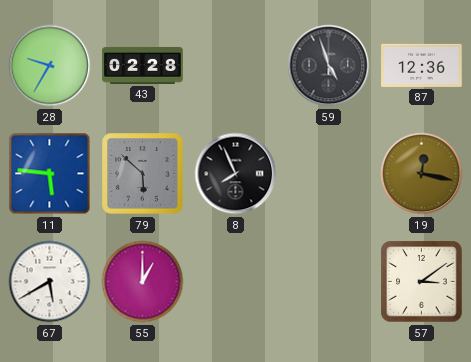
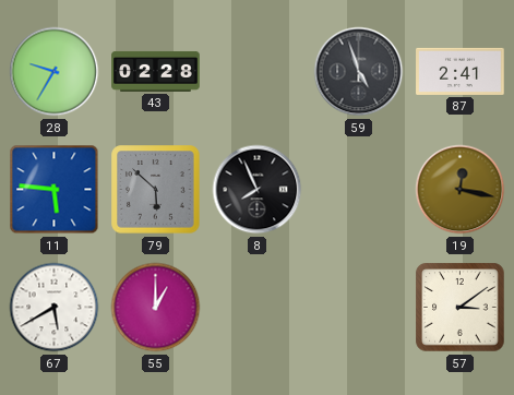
87: 12:36 -> 2:41
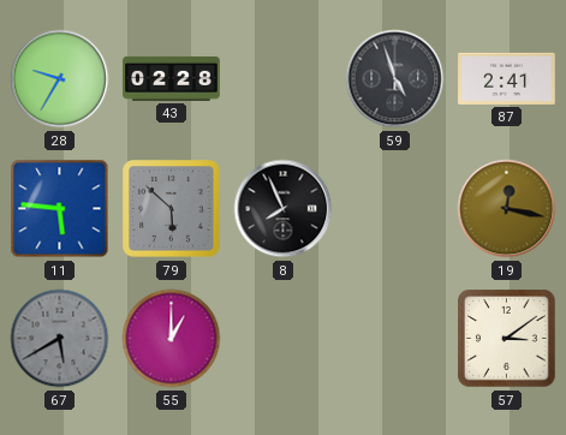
67 dial: white -> grey
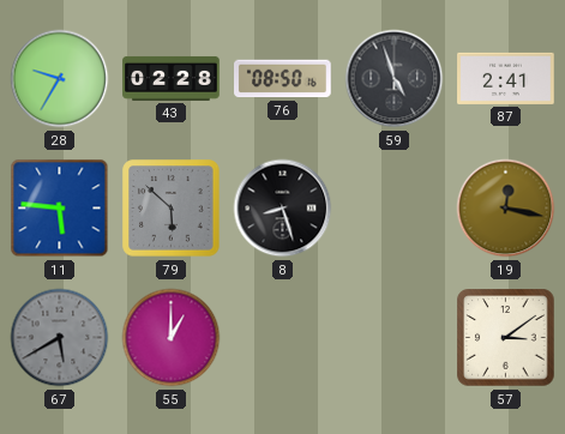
76: none -> 08:50
8: 7:56 -> 8:27
